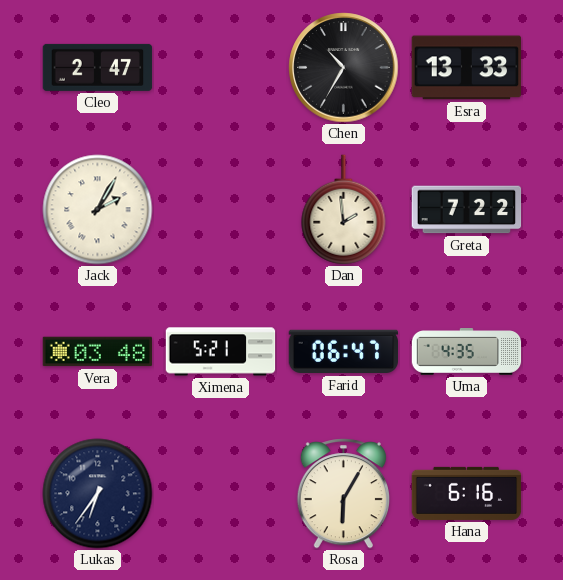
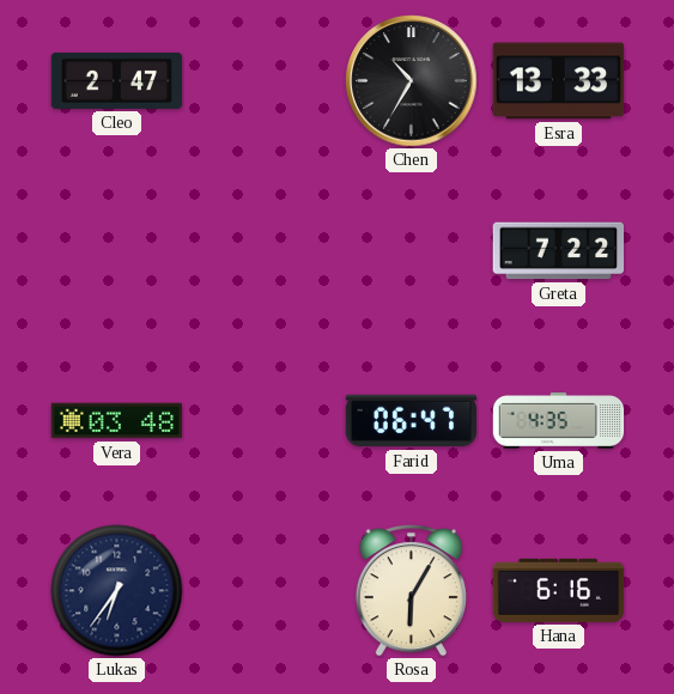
Jack: 2:05 -> none
Dan: 1:59 -> none
Ximena: 5:21 -> none
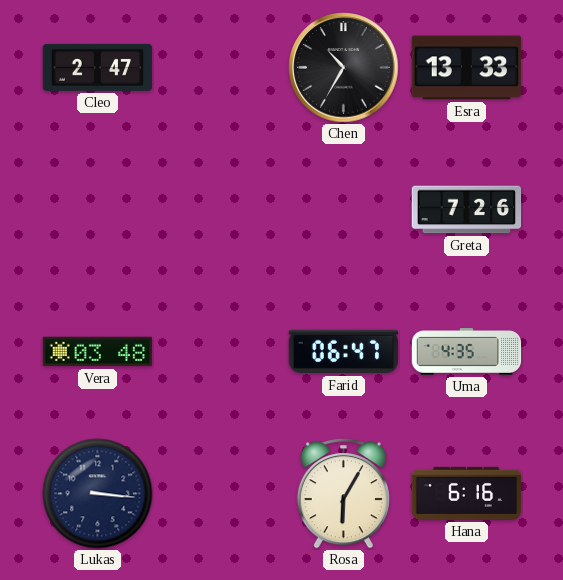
Greta: 7:22 -> 7:26
Lukas: 6:36 -> 3:16
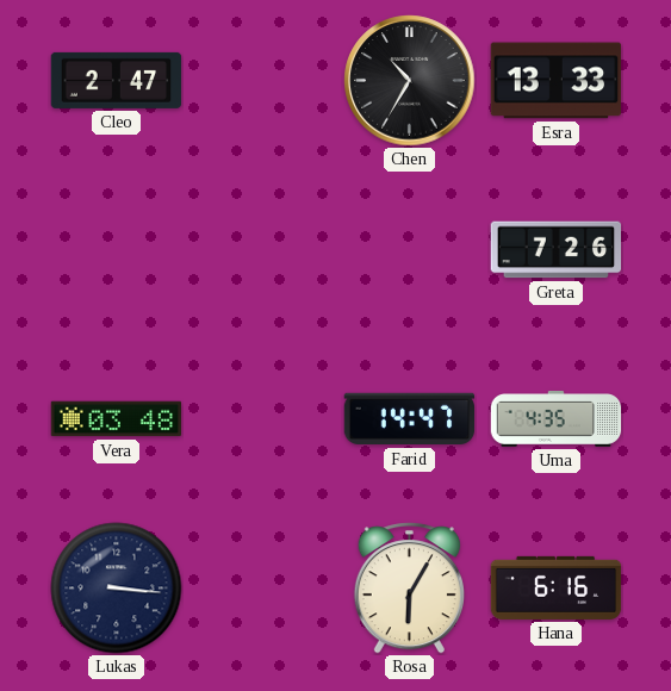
Farid: 06:47 -> 14:47
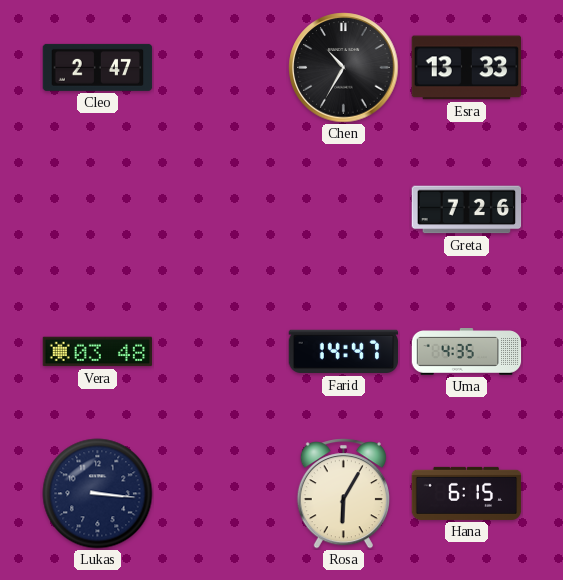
Hana: 6:16 -> 6:15
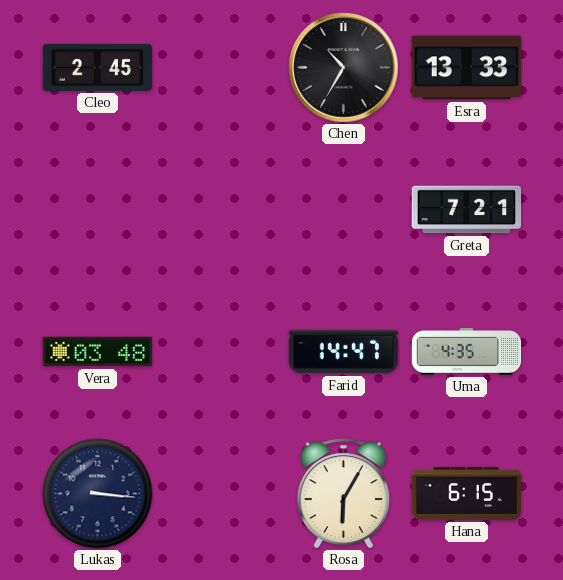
Cleo: 2:47 -> 2:45
Greta: 7:26 -> 7:21
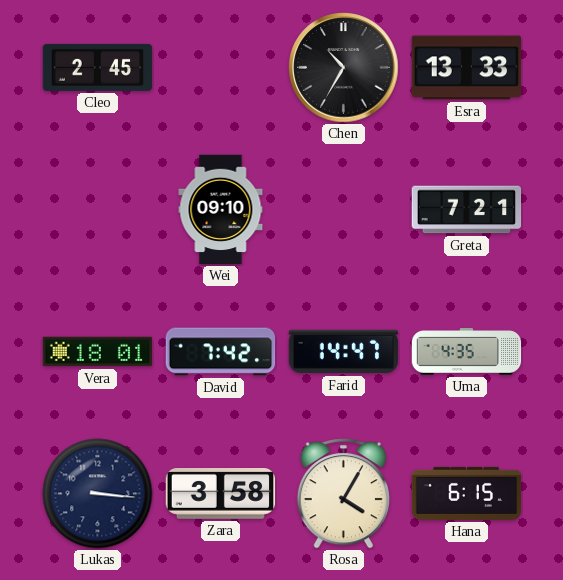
Wei: none -> 09:10
Vera: 03:48 -> 18:01
David: none -> 7:42
Zara: none -> 3:58
Rosa: 6:05 -> 4:05
